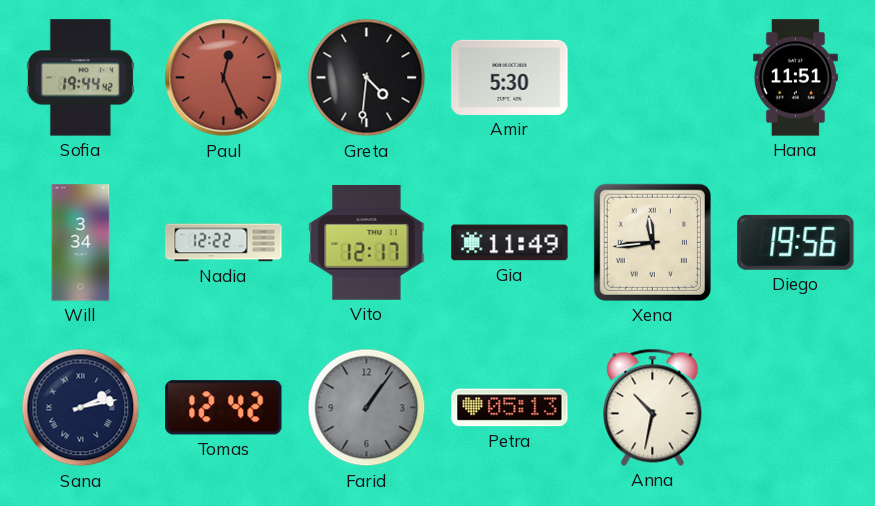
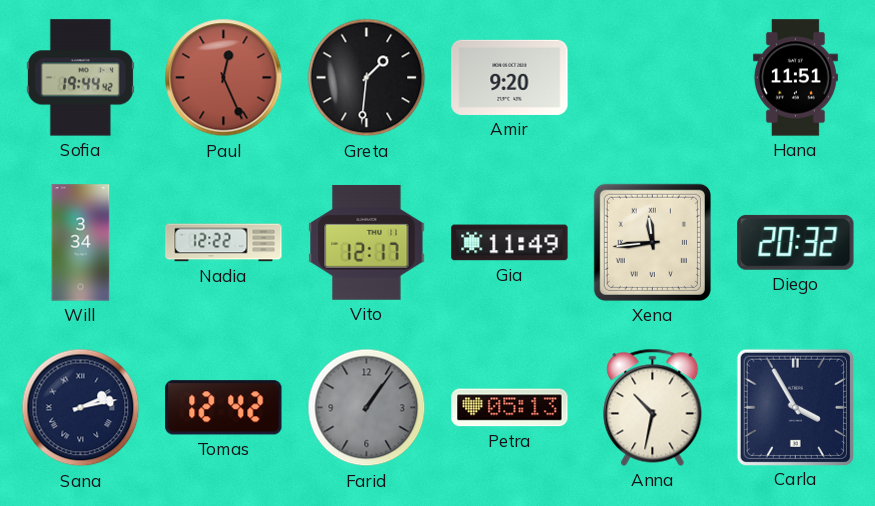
Greta: 4:31 -> 1:31
Amir: 5:30 -> 9:20
Diego: 19:56 -> 20:32
Carla: none -> 3:55
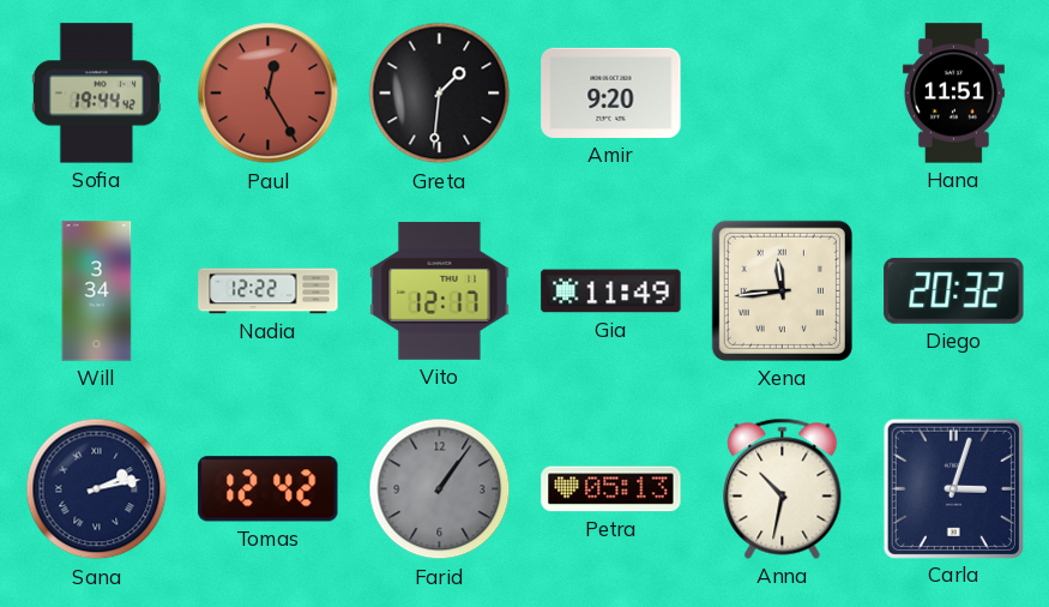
Paul: 12:26 -> 12:25
Carla: 3:55 -> 3:03
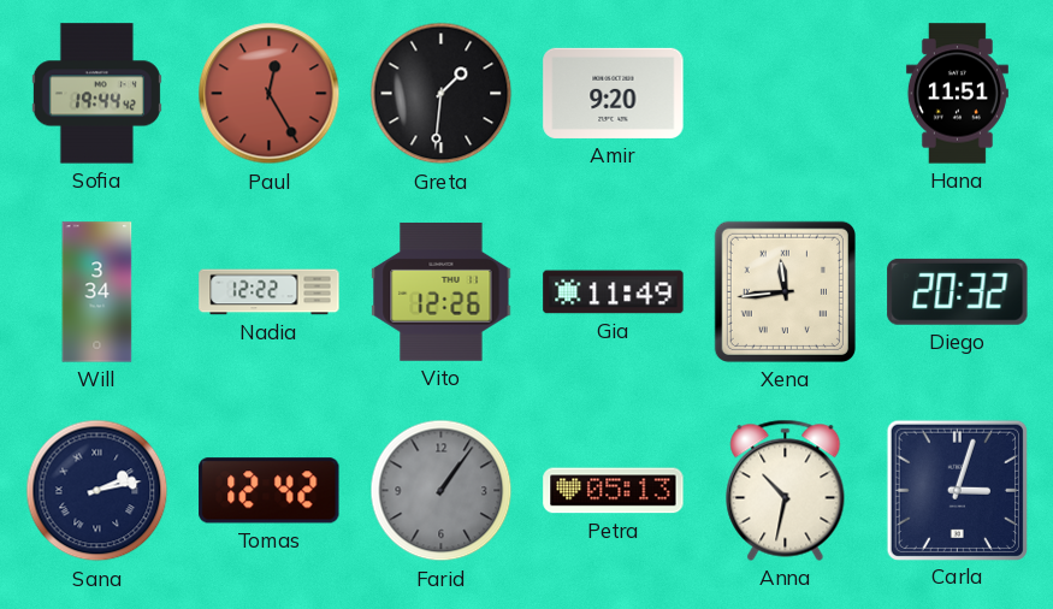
Vito: 12:17 -> 12:26
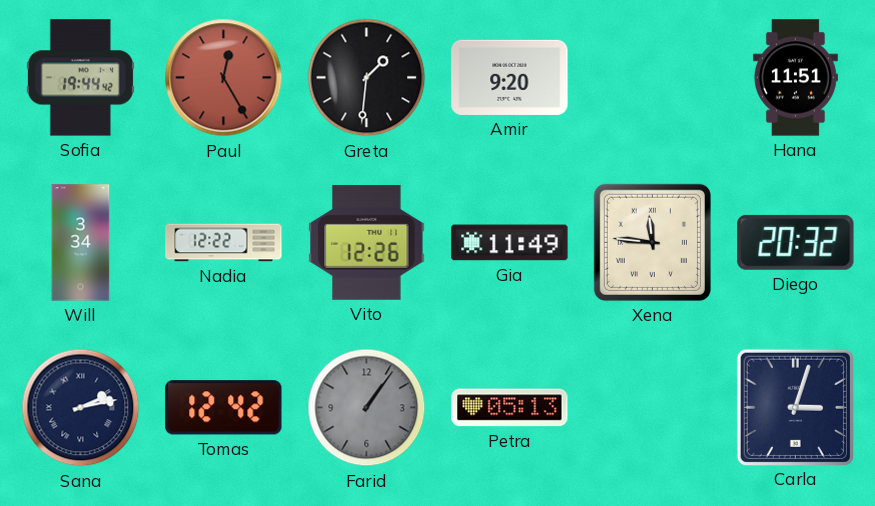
Xena: 11:44 -> 11:46
Anna: 10:32 -> none
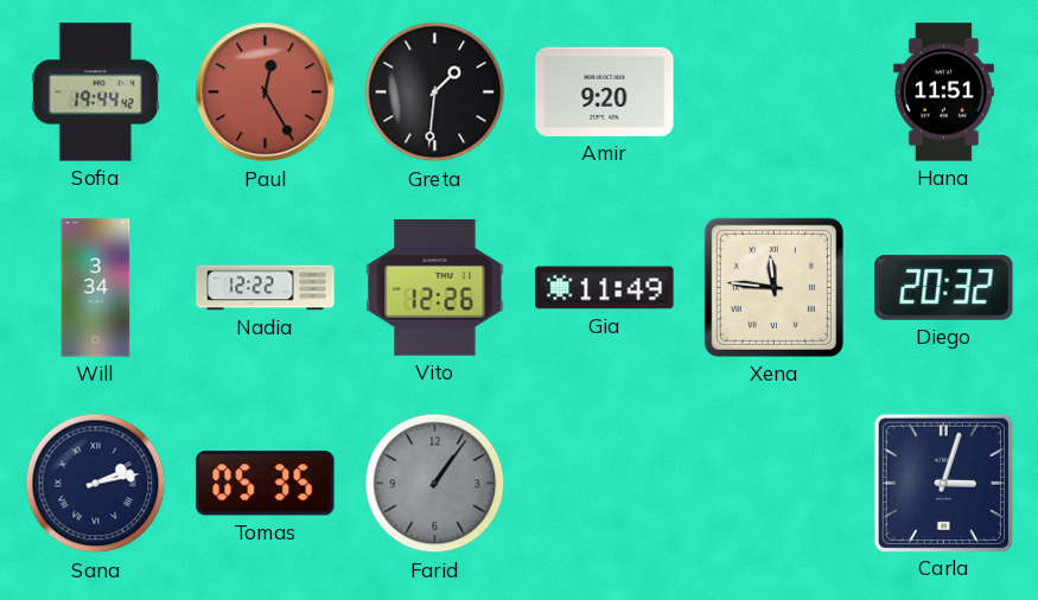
Tomas: 12:42 -> 05:35
Petra: 05:13 -> none
